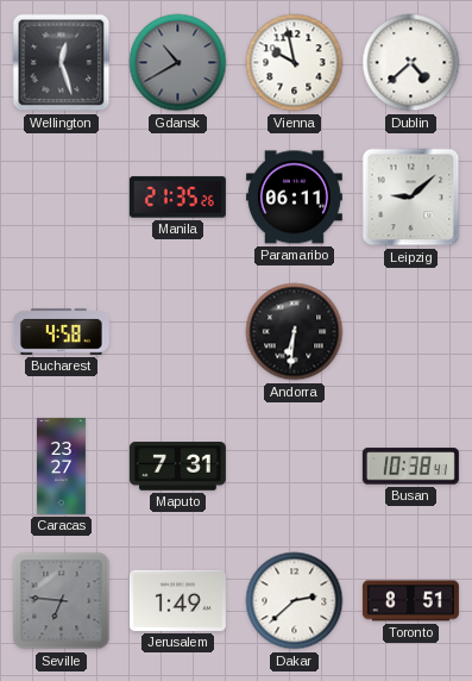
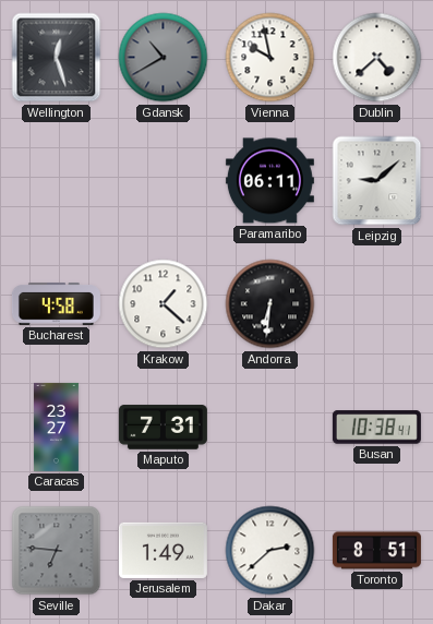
Manila: 21:35 -> none
Krakow: none -> 1:22
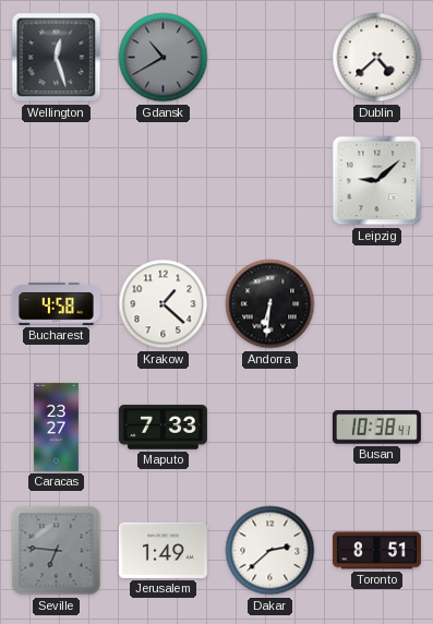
Vienna: 9:58 -> none
Paramaribo: 06:11 -> none
Maputo: 7:31 -> 7:33
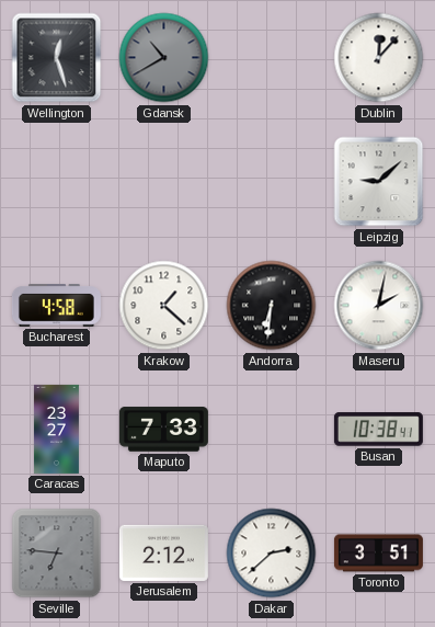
Dublin: 4:38 -> 12:07
Maseru: none -> 2:02
Jerusalem: 1:49 -> 2:12
Toronto: 8:51 -> 3:51
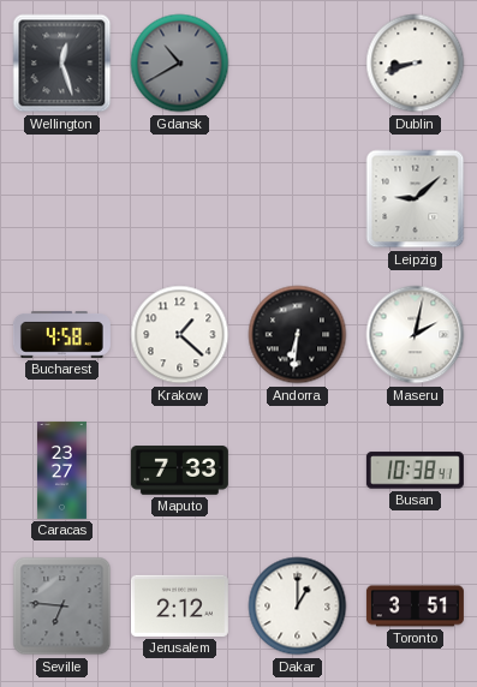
Dublin: 12:07 -> 8:42
Dakar: 2:38 -> 1:00
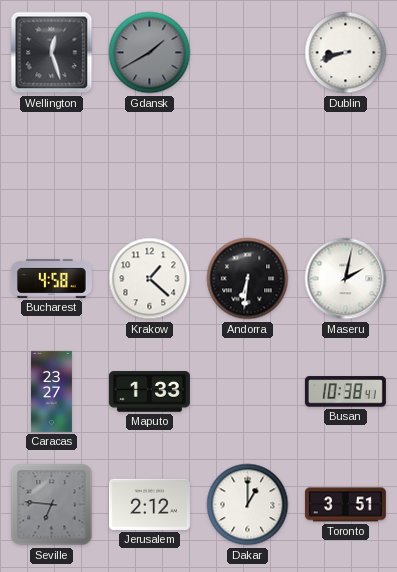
Gdansk: 10:40 -> 1:40
Leipzig: 9:08 -> none
Maputo: 7:33 -> 1:33
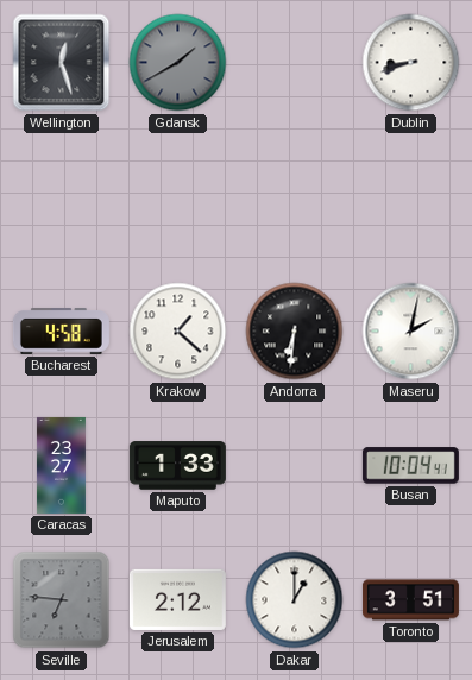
Busan: 10:38 -> 10:04
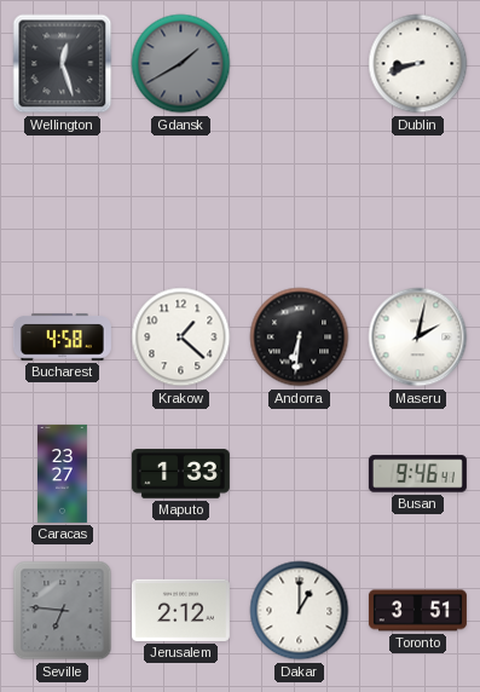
Busan: 10:04 -> 9:46
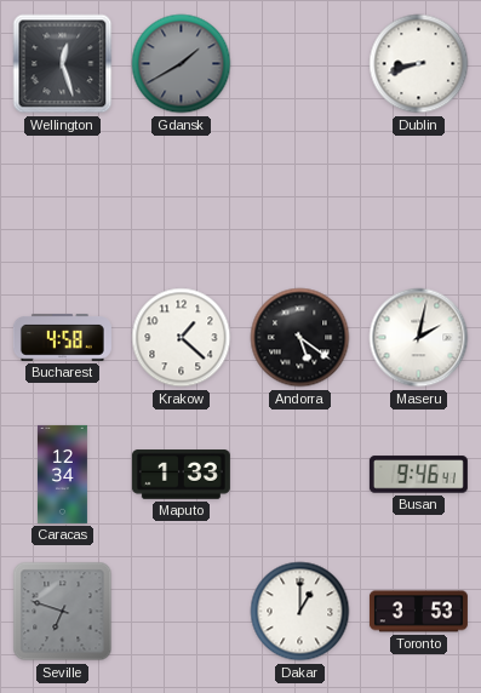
Andorra: 6:31 -> 5:21
Caracas: 23:27 -> 12:34
Seville: 6:46 -> 6:48
Jerusalem: 2:12 -> none
Toronto: 3:51 -> 3:53
